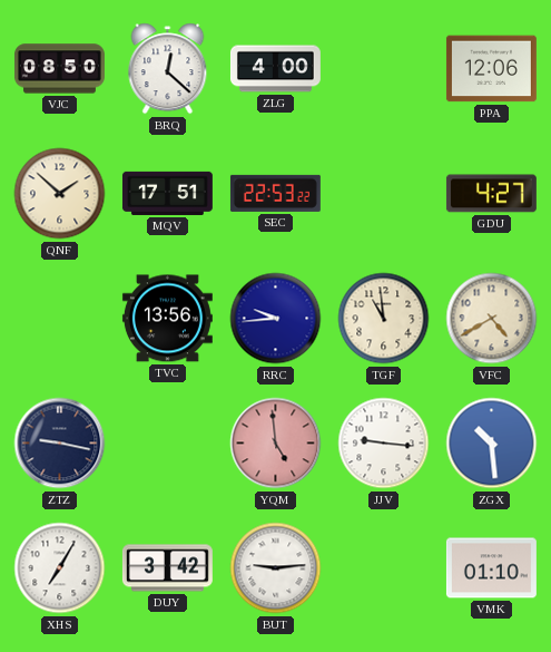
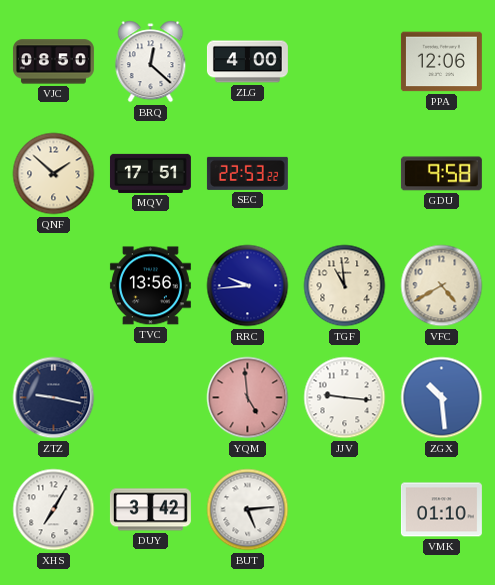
GDU: 4:27 -> 9:58
BUT: 9:14 -> 5:14
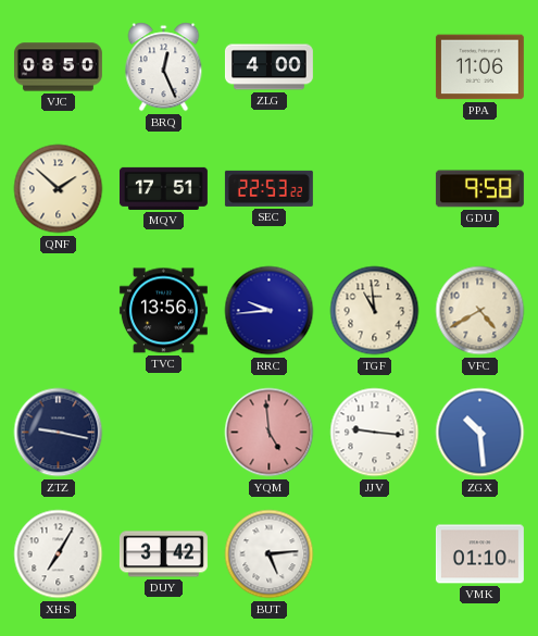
BRQ: 12:22 -> 12:26
PPA: 12:06 -> 11:06
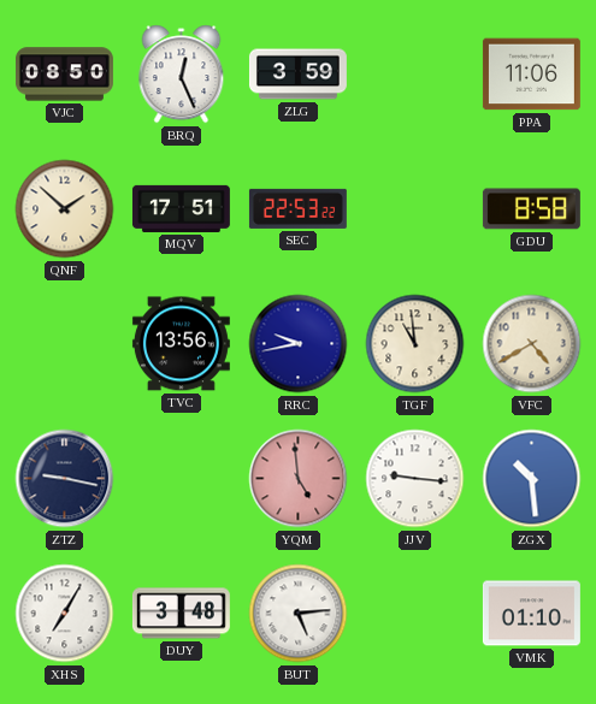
ZLG: 4:00 -> 3:59
GDU: 9:58 -> 8:58
RRC: 9:44 -> 9:43
DUY: 3:42 -> 3:48
